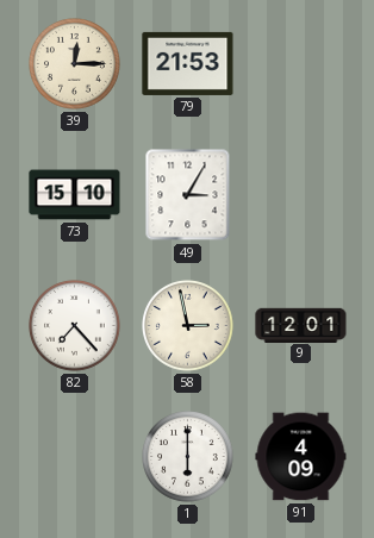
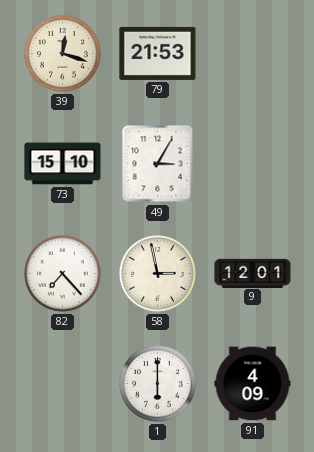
39: 12:15 -> 12:18
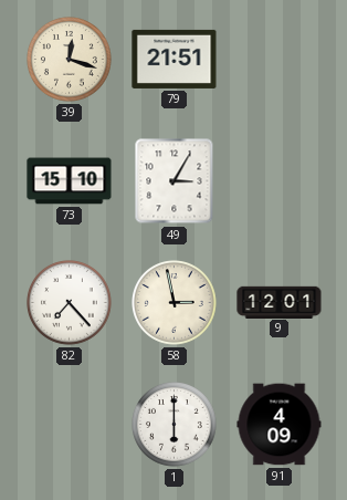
79: 21:53 -> 21:51
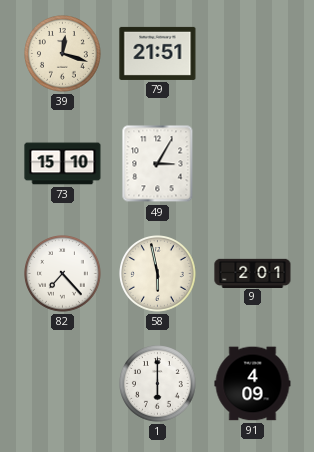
58: 2:58 -> 5:58
9: 12:01 -> 2:01
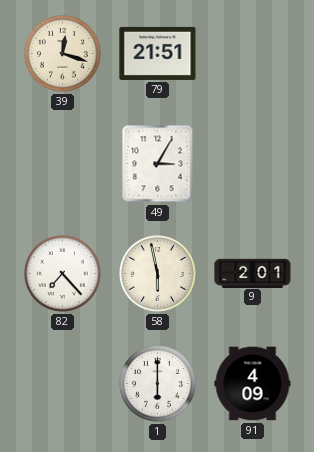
73: 15:10 -> none
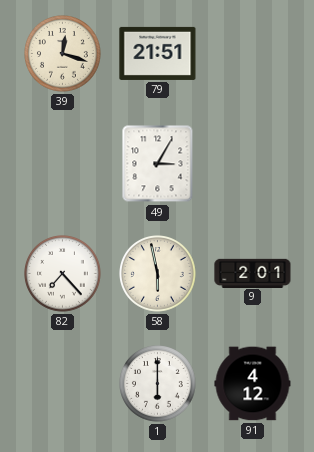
91: 4:09 -> 4:12
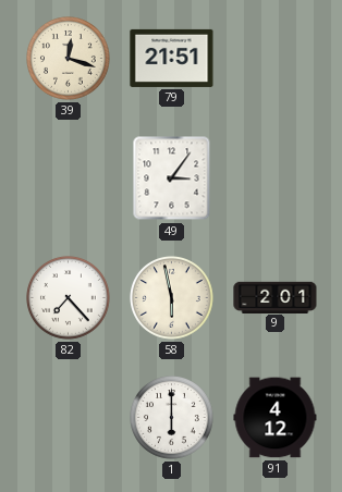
49: 3:05 -> 3:06
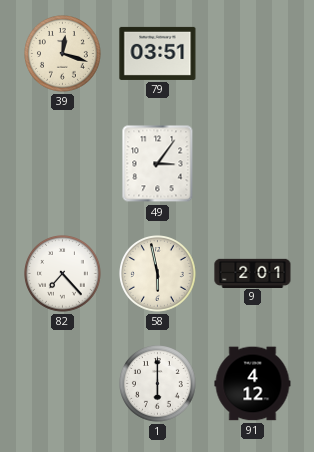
79: 21:51 -> 03:51
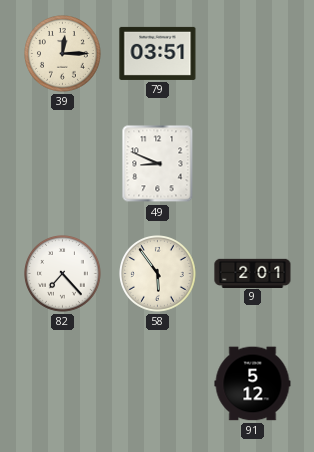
39: 12:18 -> 12:15
49: 3:06 -> 8:49
58: 5:58 -> 5:54
1: 6:00 -> none
91: 4:12 -> 5:12
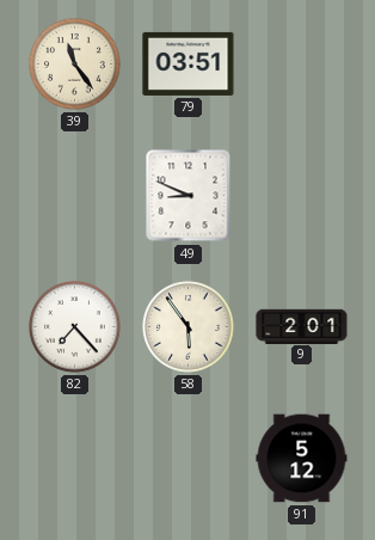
39: 12:15 -> 11:24
